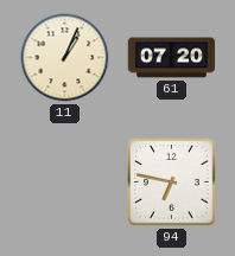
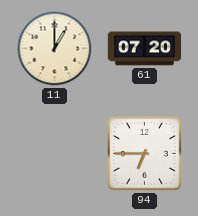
11: 1:04 -> 1:00
94: 6:47 -> 6:45
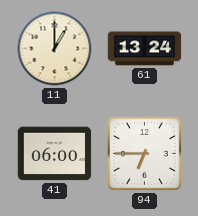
61: 07:20 -> 13:24
41: none -> 06:00
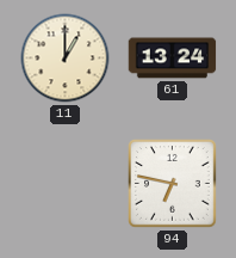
41: 06:00 -> none
94: 6:45 -> 6:47
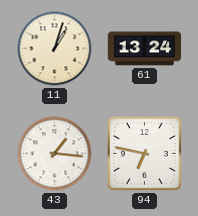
11: 1:00 -> 1:03
43: none -> 1:16
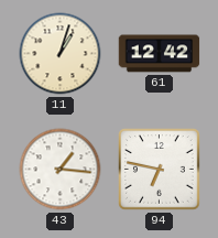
61: 13:24 -> 12:42
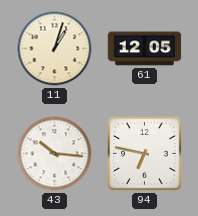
61: 12:42 -> 12:05
43: 1:16 -> 10:16
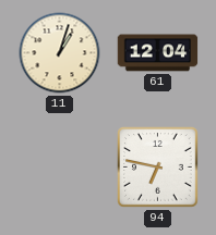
61: 12:05 -> 12:04
43: 10:16 -> none
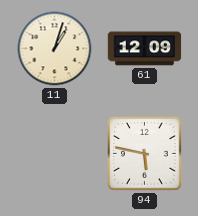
61: 12:04 -> 12:09
94: 6:47 -> 5:47
